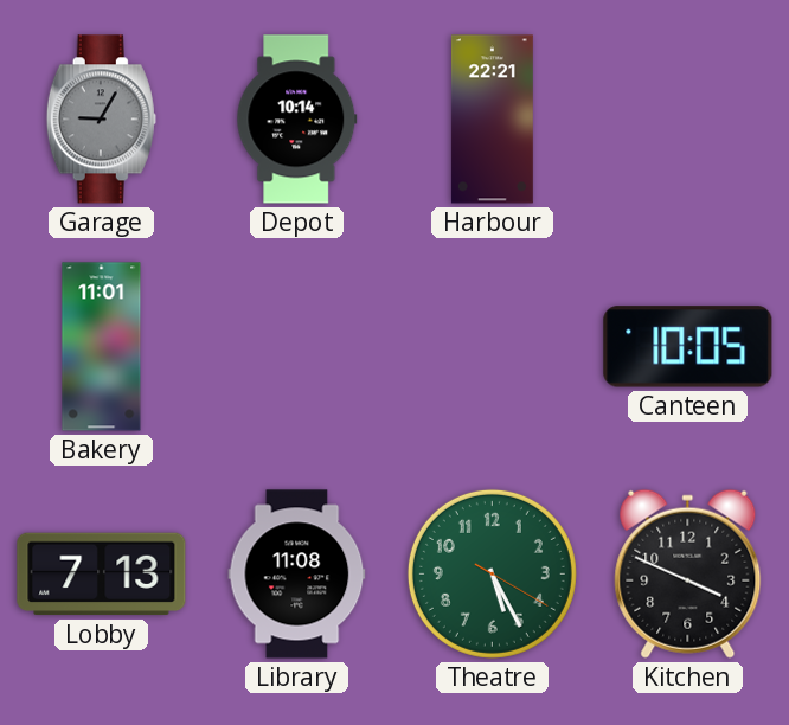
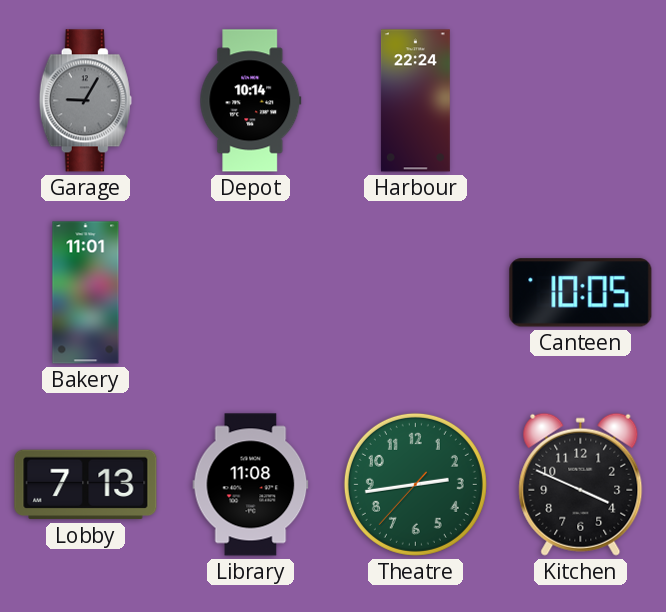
Harbour: 22:21 -> 22:24
Theatre: 5:25 -> 2:43
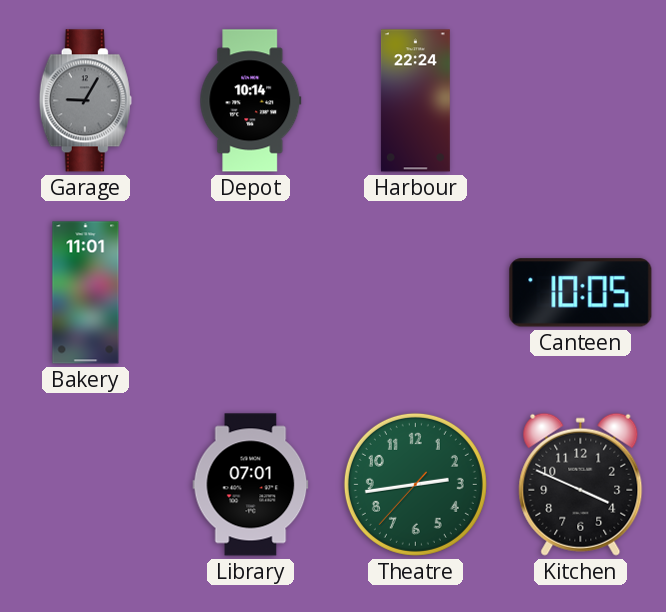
Lobby: 7:13 -> none
Library: 11:08 -> 07:01
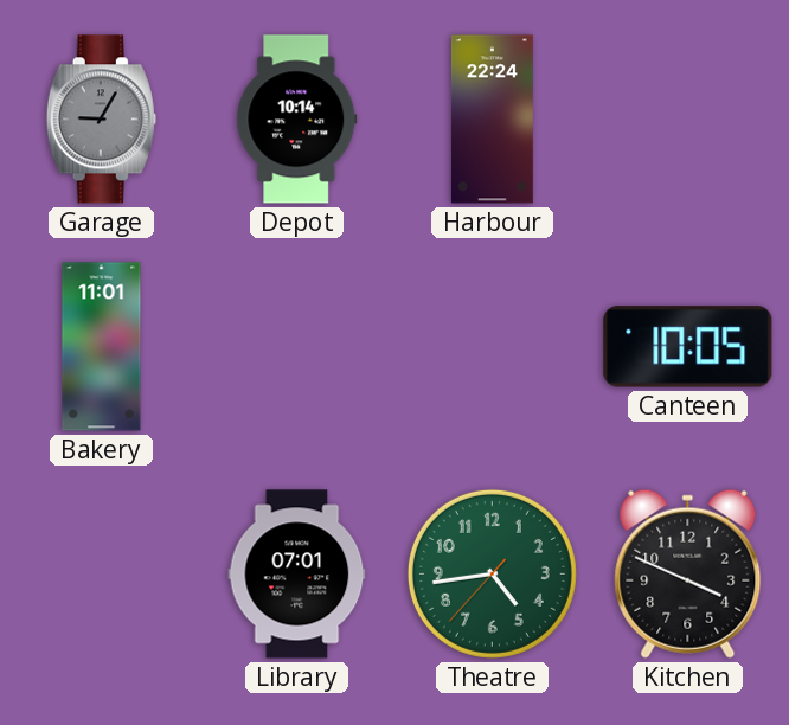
Theatre: 2:43 -> 4:43
